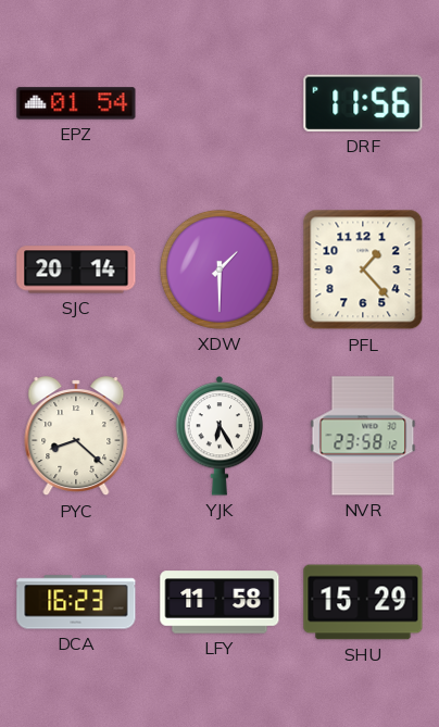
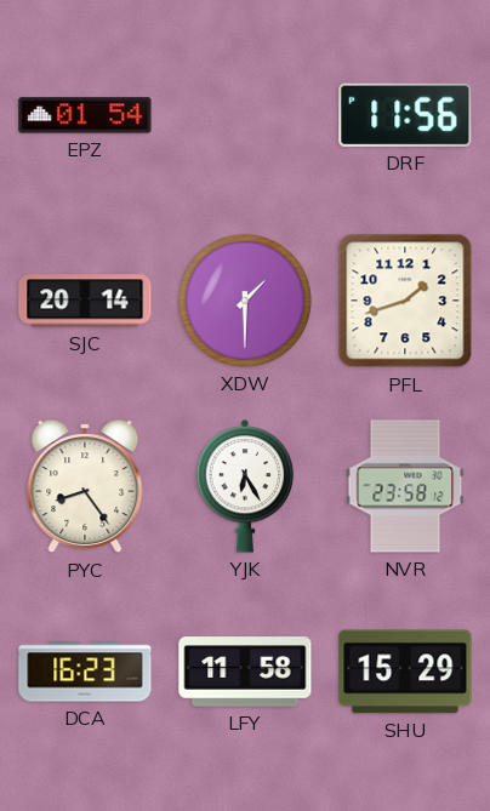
PFL: 1:23 -> 1:42
PYC: 8:22 -> 8:24
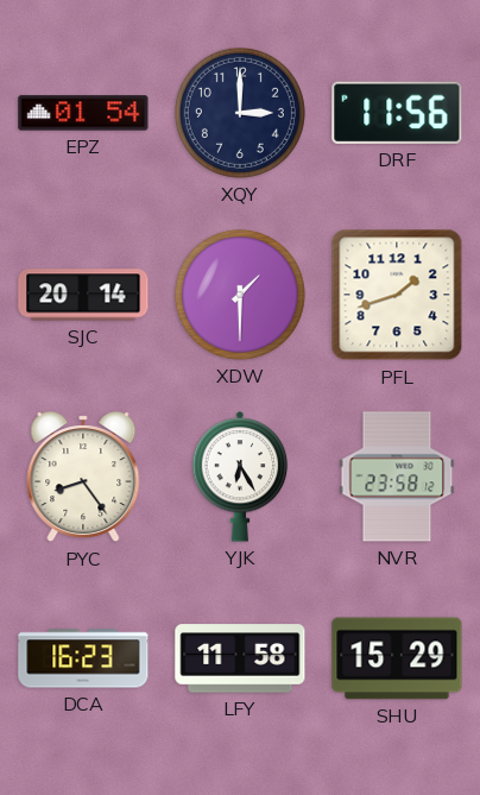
XQY: none -> 3:00
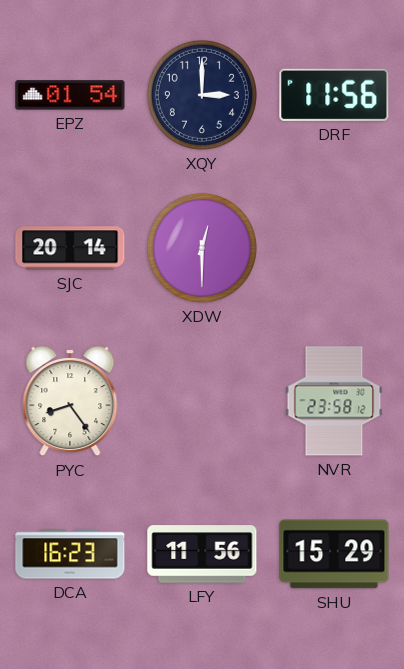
XDW: 1:30 -> 12:30
PFL: 1:42 -> none
YJK: 6:25 -> none
LFY: 11:58 -> 11:56
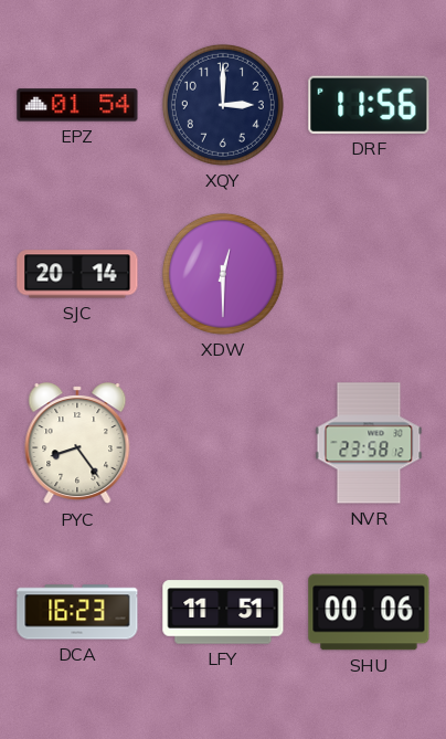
LFY: 11:56 -> 11:51
SHU: 15:29 -> 00:06
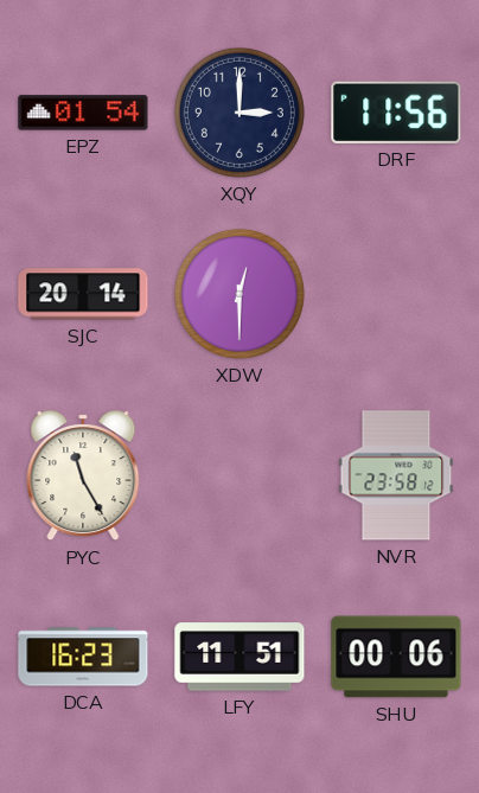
PYC: 8:24 -> 11:25
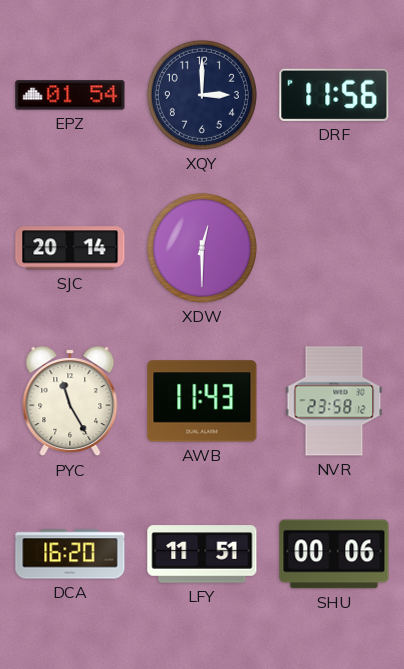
AWB: none -> 11:43
DCA: 16:23 -> 16:20
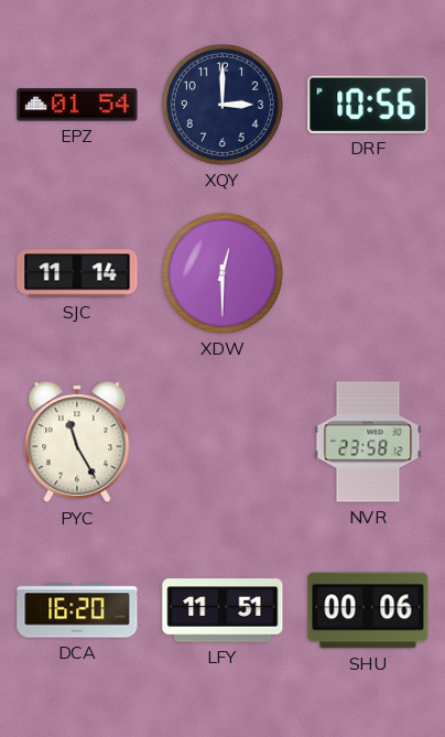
DRF: 11:56 -> 10:56
SJC: 20:14 -> 11:14
AWB: 11:43 -> none
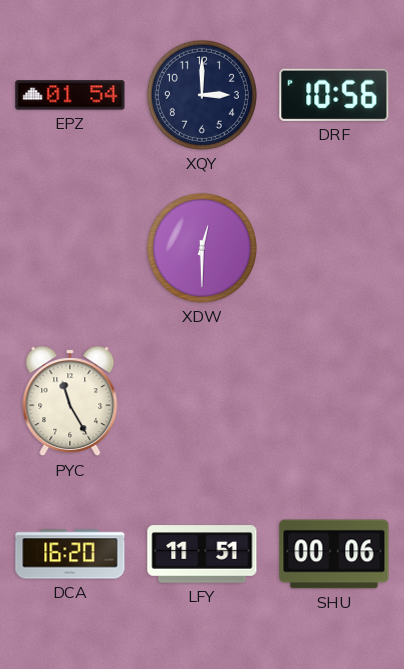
SJC: 11:14 -> none
NVR: 23:58 -> none
